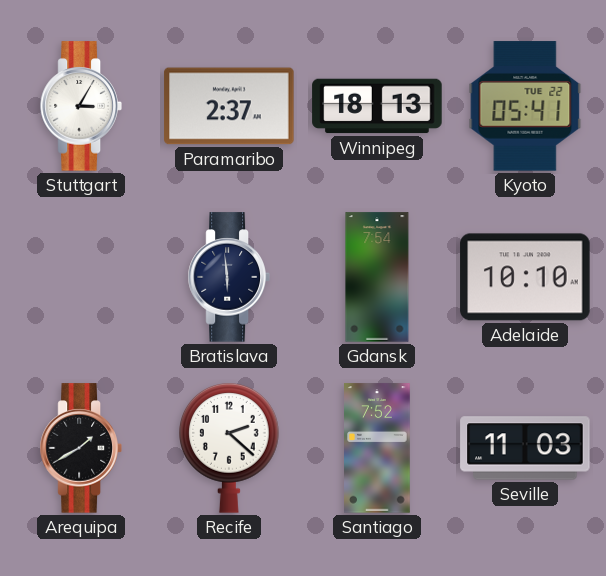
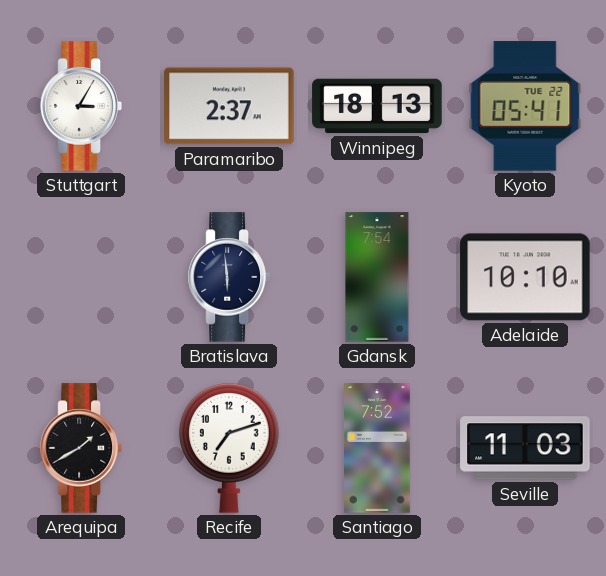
Recife: 2:22 -> 7:12
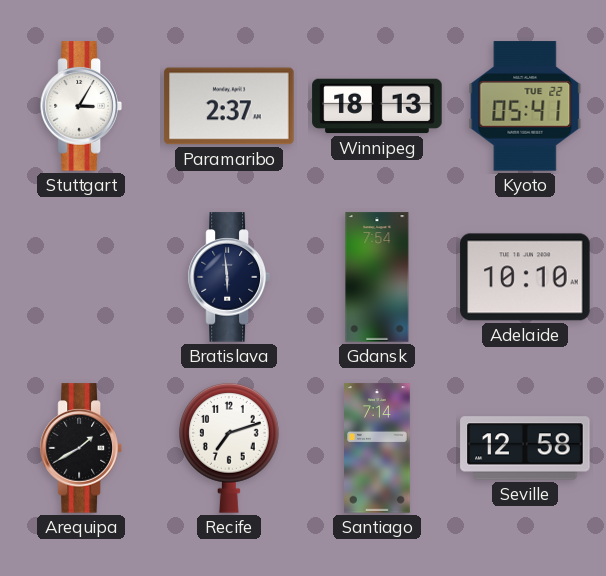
Santiago: 7:52 -> 7:14
Seville: 11:03 -> 12:58
